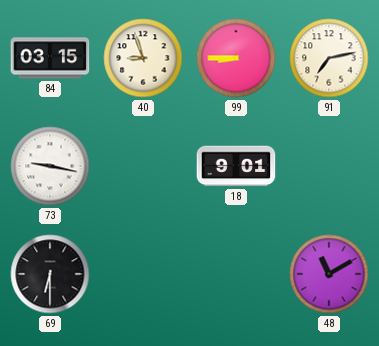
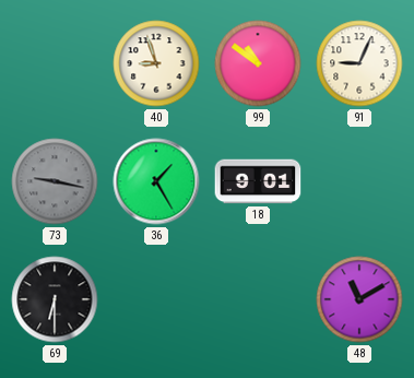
84: 03:15 -> none
99: 8:45 -> 10:51
91: 7:13 -> 9:04
73 dial: white -> grey
36: none -> 1:25
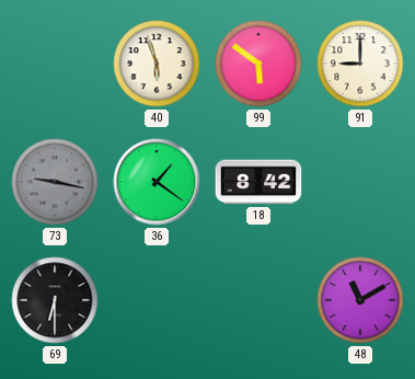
40: 8:57 -> 5:57
99: 10:51 -> 5:51
91: 9:04 -> 9:00
36: 1:25 -> 1:21
18: 9:01 -> 8:42
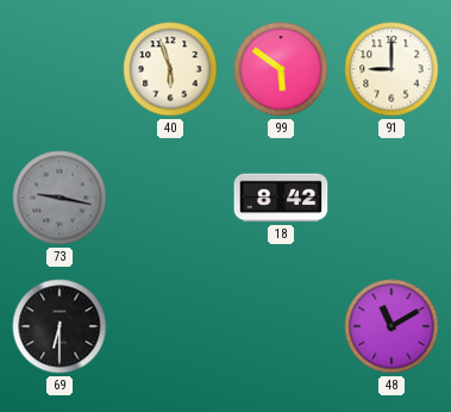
36: 1:21 -> none
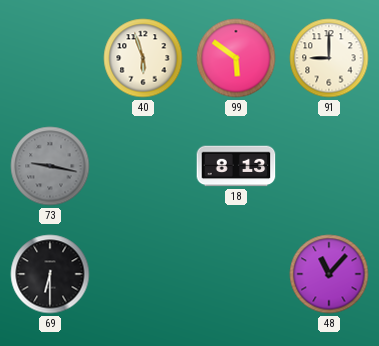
18: 8:42 -> 8:13
48: 11:10 -> 11:07
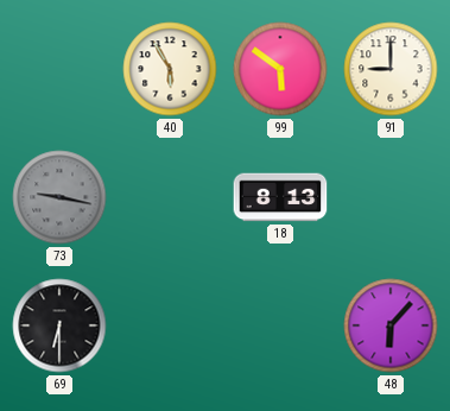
40: 5:57 -> 5:55
48: 11:07 -> 6:07
